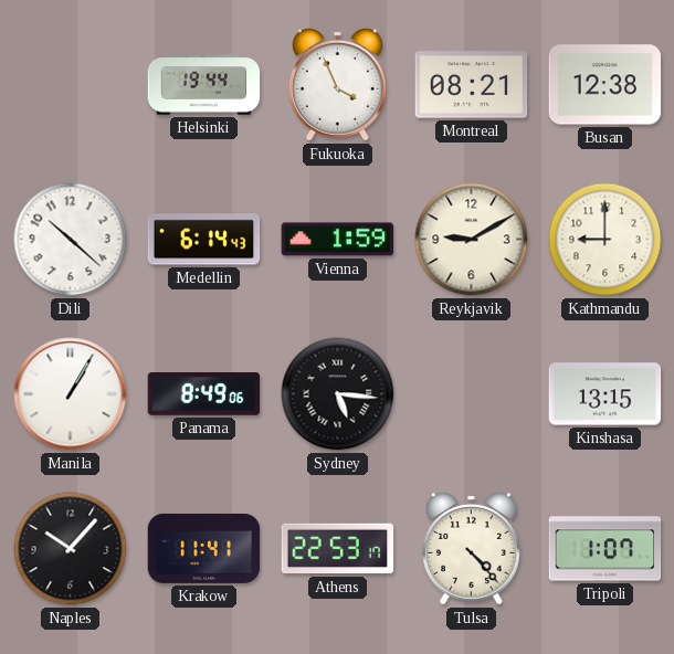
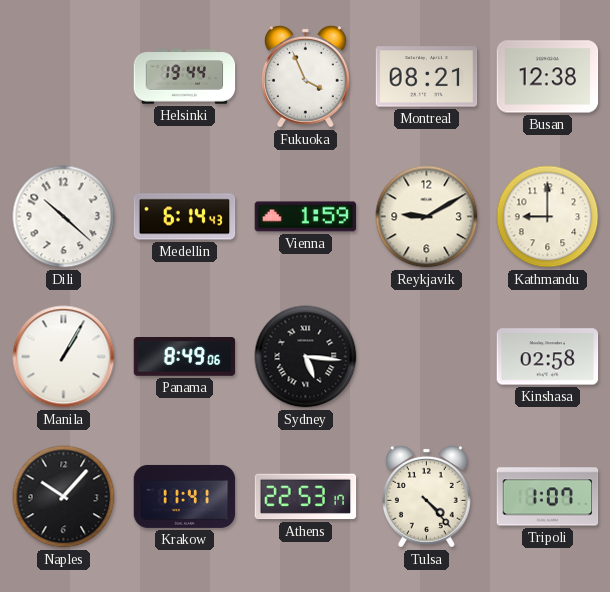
Kinshasa: 13:15 -> 02:58
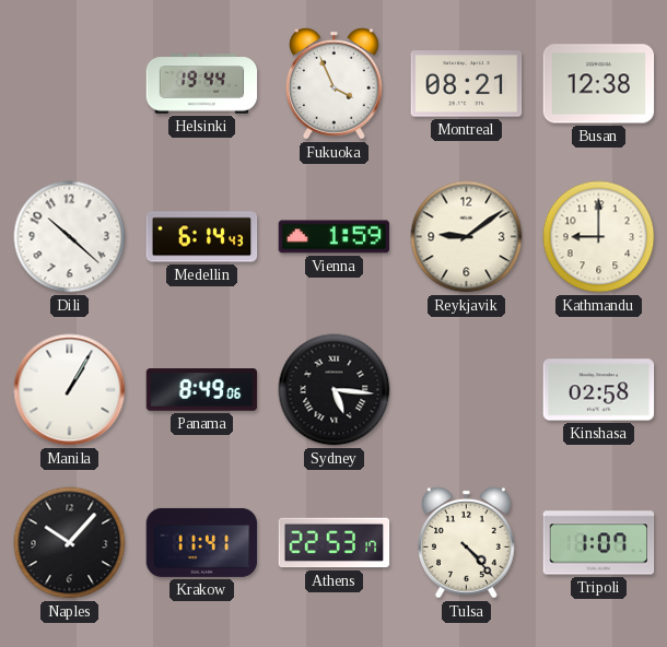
Reykjavik: 9:10 -> 9:09
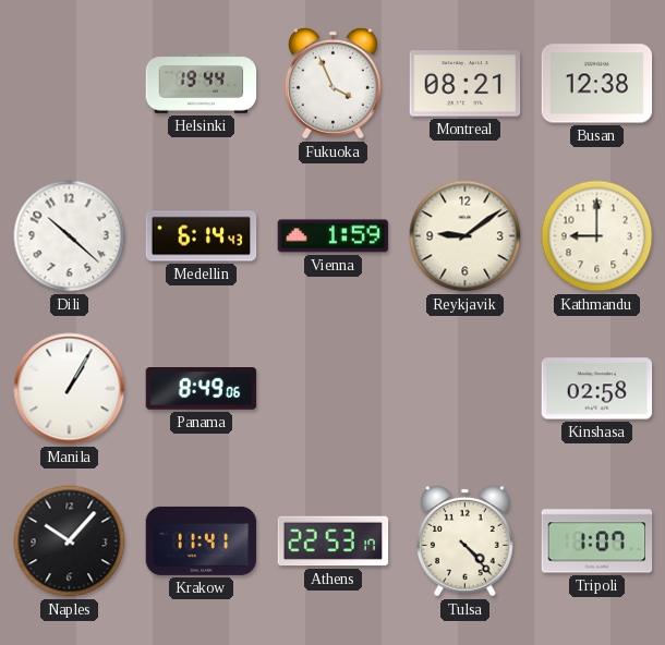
Sydney: 5:16 -> none
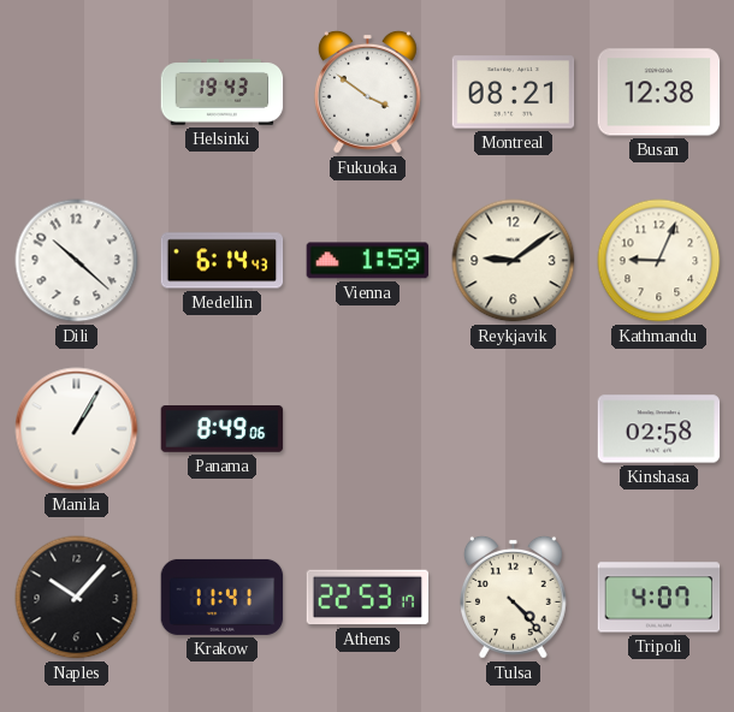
Helsinki: 19:44 -> 19:43
Fukuoka: 3:56 -> 3:51
Kathmandu: 9:00 -> 9:04
Tripoli: 1:07 -> 4:07
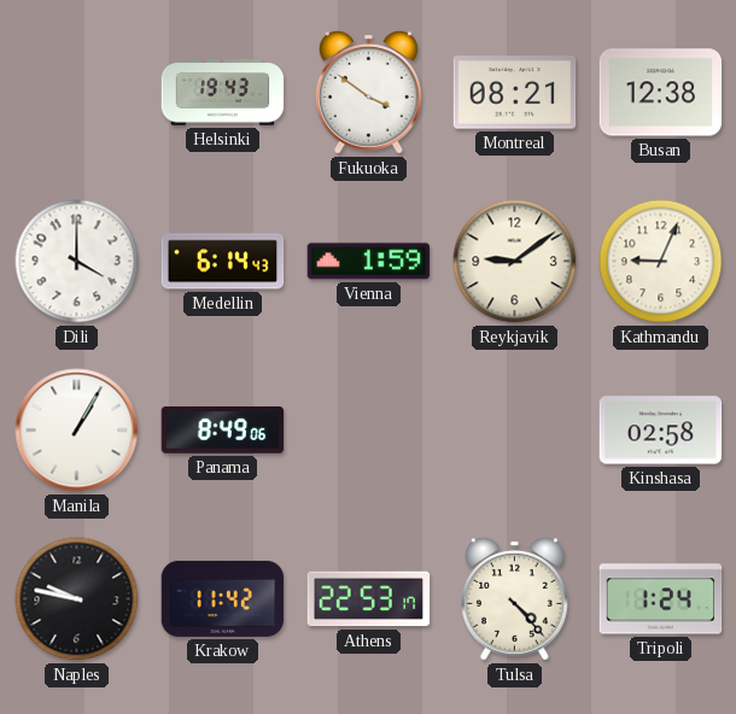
Dili: 10:22 -> 4:00
Naples: 10:07 -> 9:47
Krakow: 11:41 -> 11:42
Tripoli: 4:07 -> 1:24
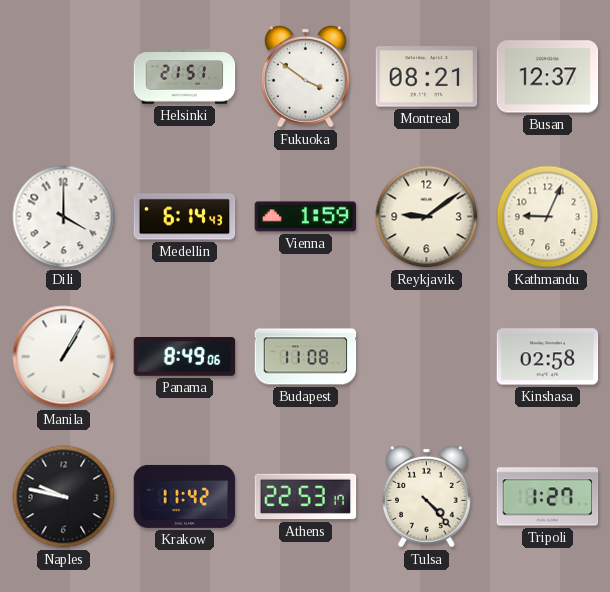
Helsinki: 19:43 -> 21:51
Busan: 12:38 -> 12:37
Budapest: none -> 11:08
Tripoli: 1:24 -> 1:27
